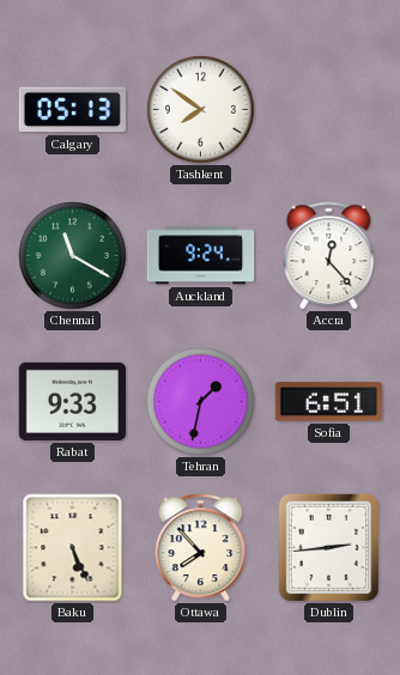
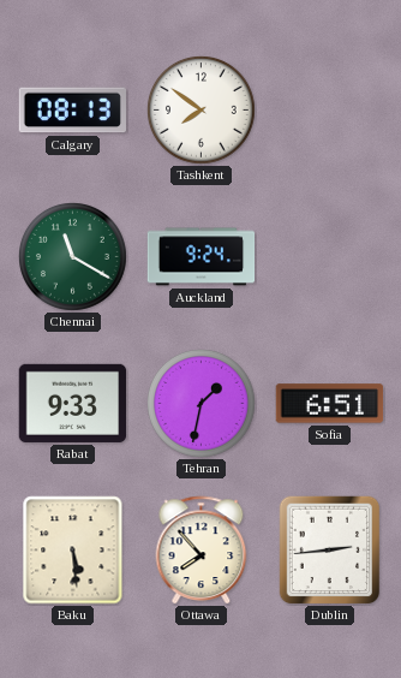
Calgary: 05:13 -> 08:13
Accra: 12:23 -> none
Baku: 5:26 -> 5:29
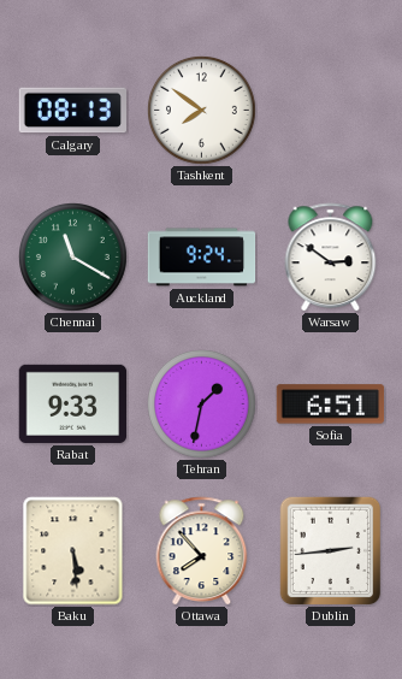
Warsaw: none -> 2:51
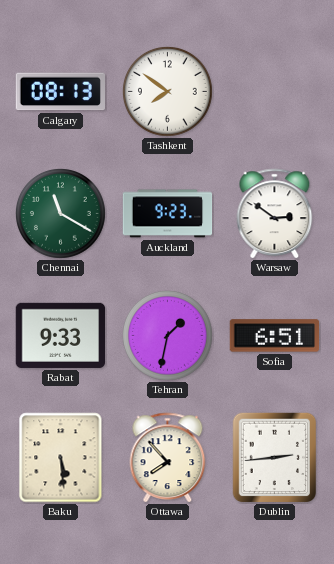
Auckland: 9:24 -> 9:23
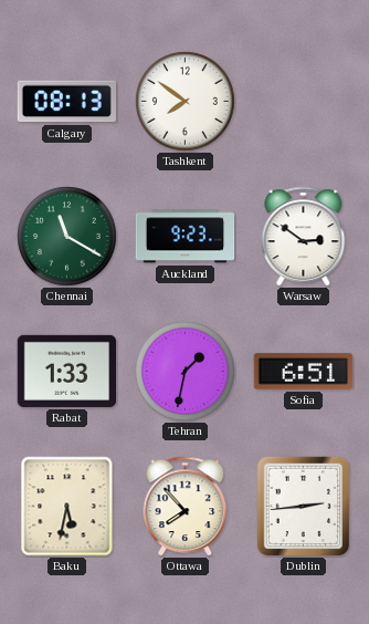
Rabat: 9:33 -> 1:33
Baku: 5:29 -> 5:32
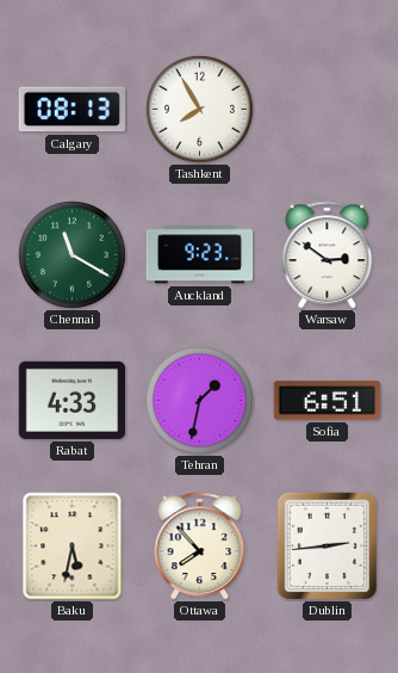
Tashkent: 7:51 -> 7:55
Rabat: 1:33 -> 4:33
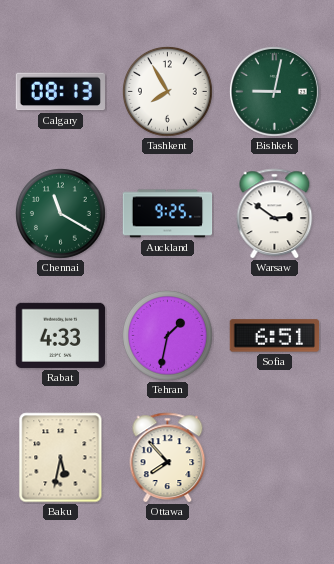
Bishkek: none -> 9:02
Auckland: 9:23 -> 9:25
Dublin: 2:44 -> none
